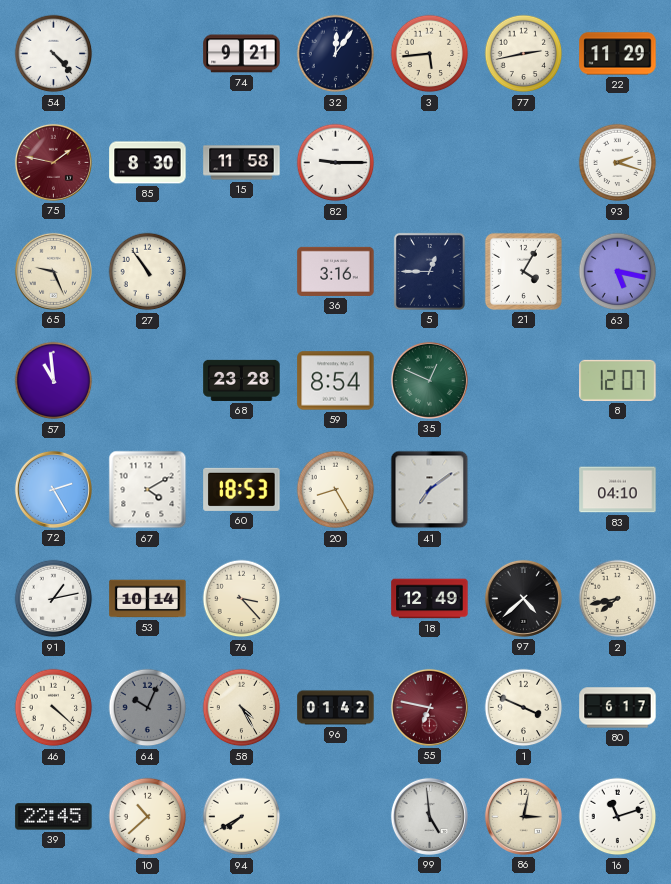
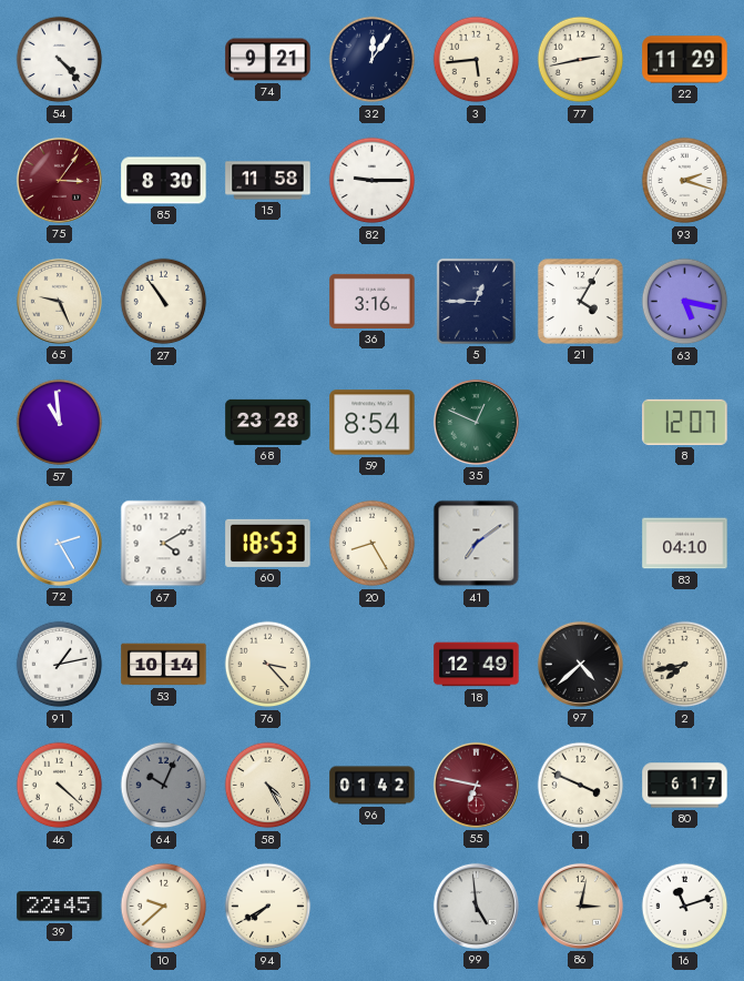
75: 1:47 -> 3:06
10: 10:38 -> 9:38
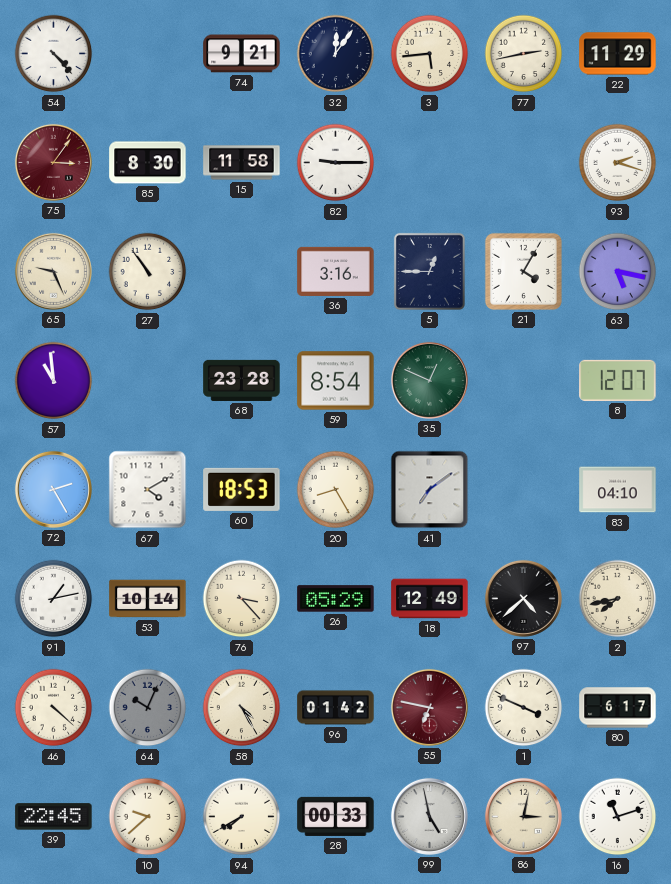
26: none -> 05:29
28: none -> 00:33
99: 4:59 -> 4:58
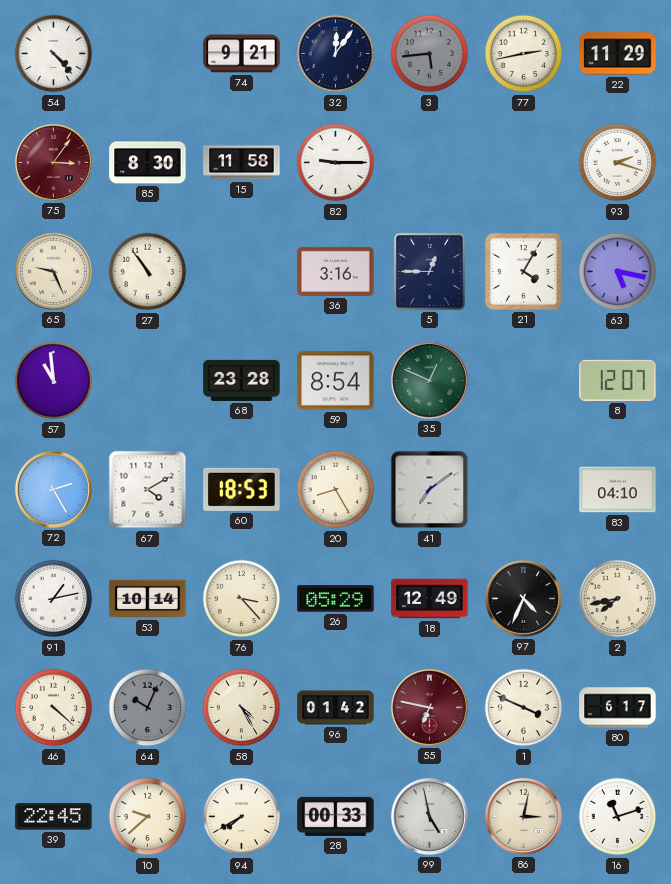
3 dial: cream -> grey
97: 4:38 -> 4:34
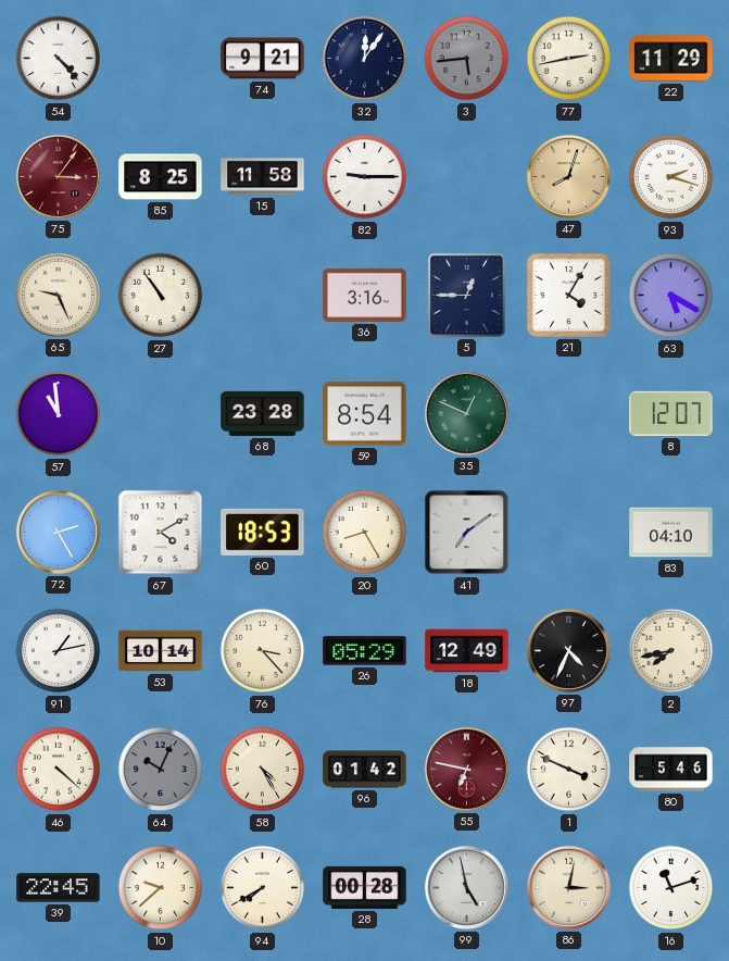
85: 8:30 -> 8:25
47: none -> 8:03
63: 5:17 -> 5:20
80: 6:17 -> 5:46
28: 00:33 -> 00:28
